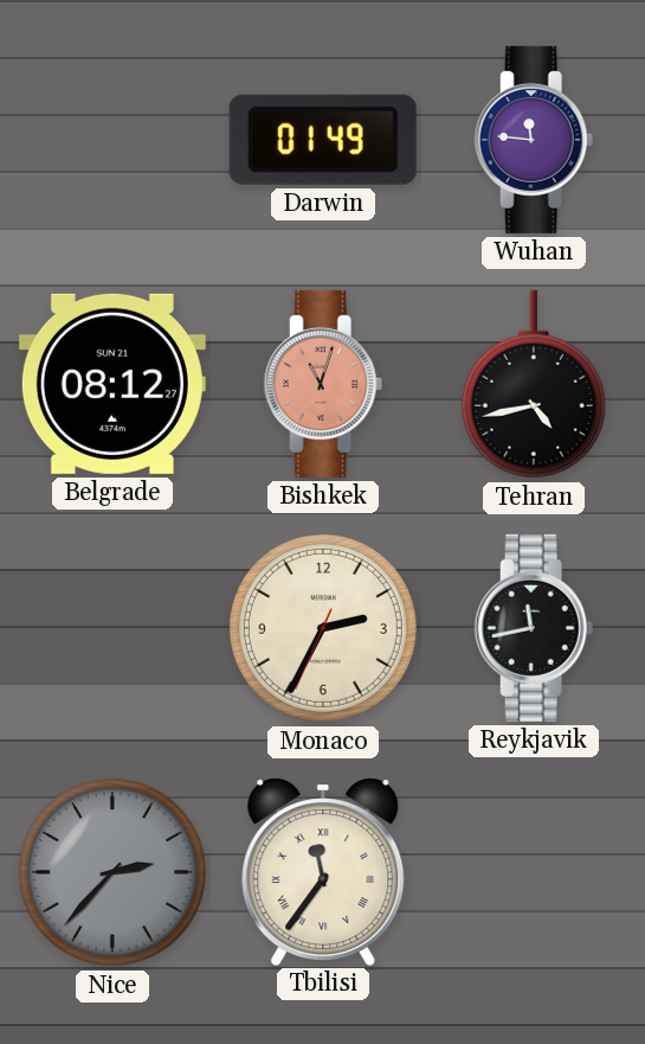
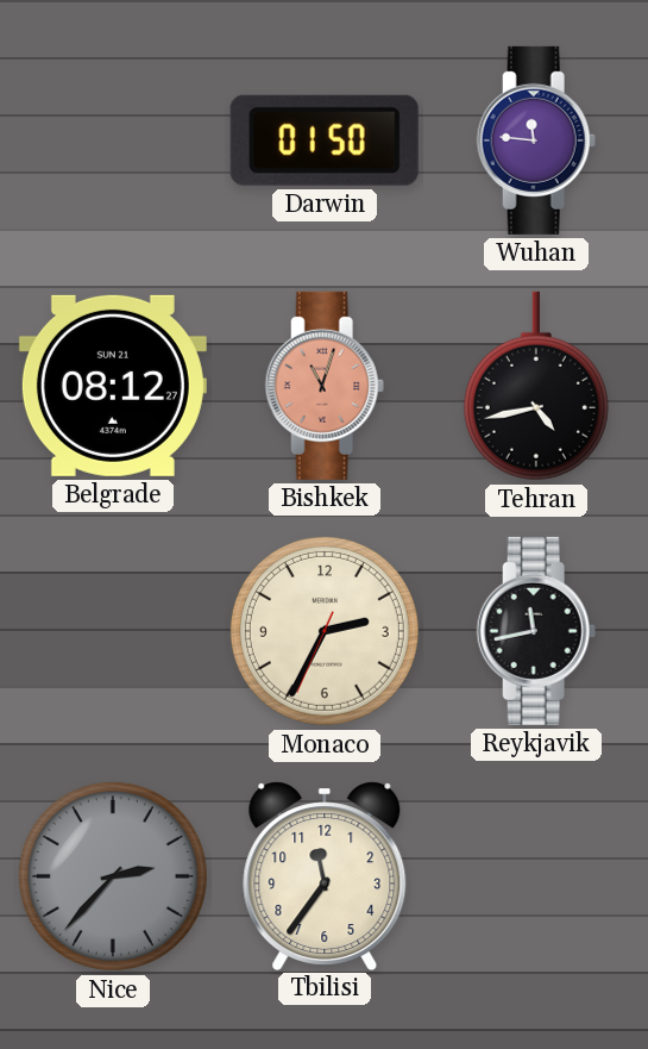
Darwin: 01:49 -> 01:50
Tbilisi numerals: Roman -> Arabic
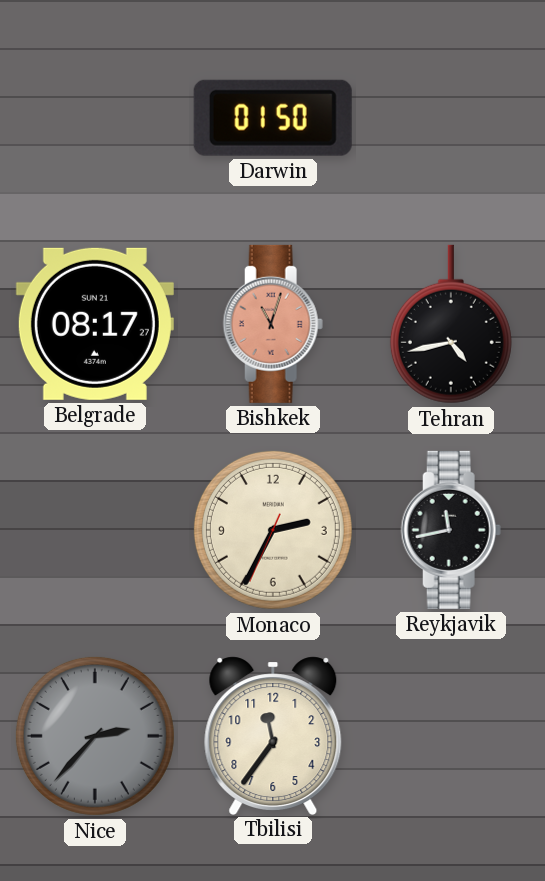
Wuhan: 11:46 -> none
Belgrade: 08:12 -> 08:17
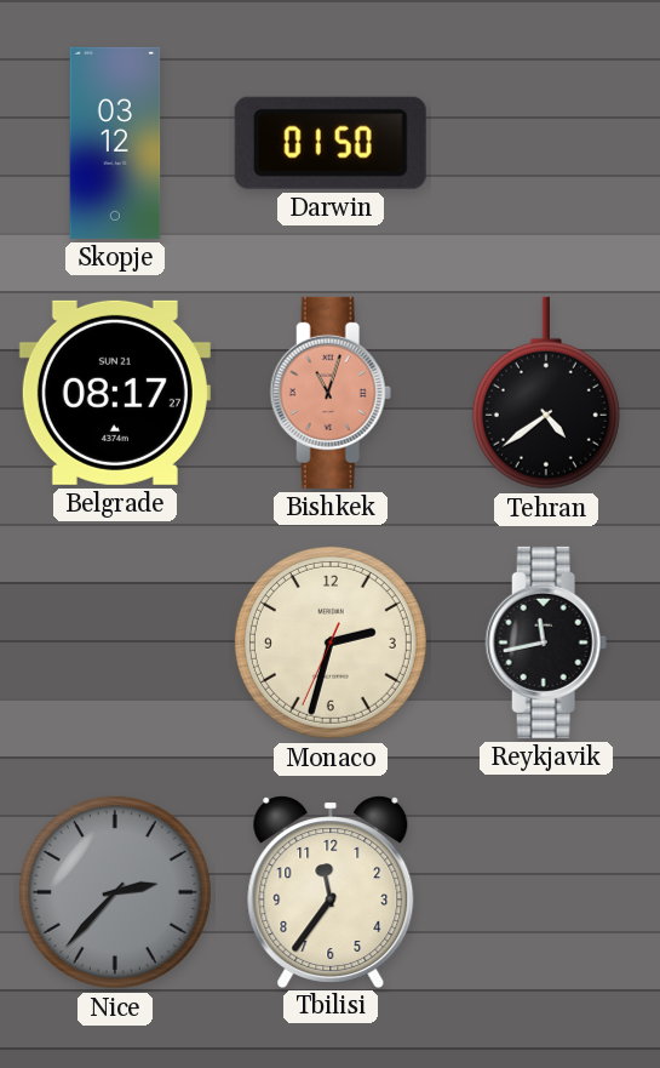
Skopje: none -> 03:12
Tehran: 4:43 -> 4:39
Monaco: 2:34 -> 2:32
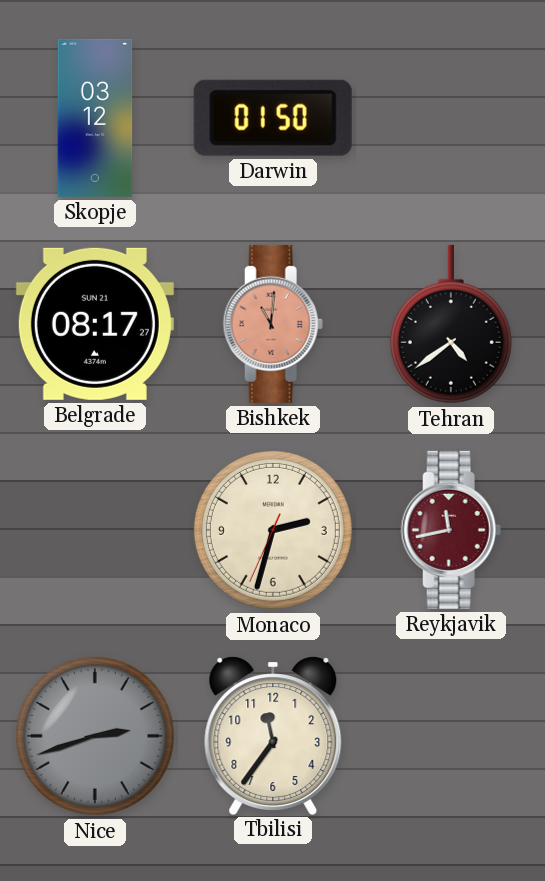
Bishkek: 11:03 -> 11:01
Reykjavik dial: black -> burgundy
Nice: 2:37 -> 2:42
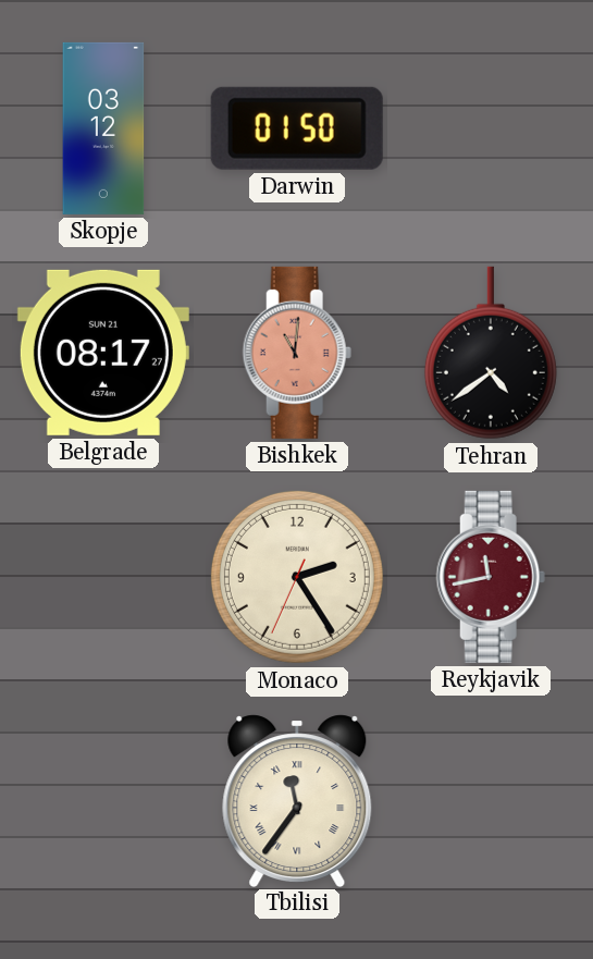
Monaco: 2:32 -> 2:24
Nice: 2:42 -> none
Tbilisi numerals: Arabic -> Roman
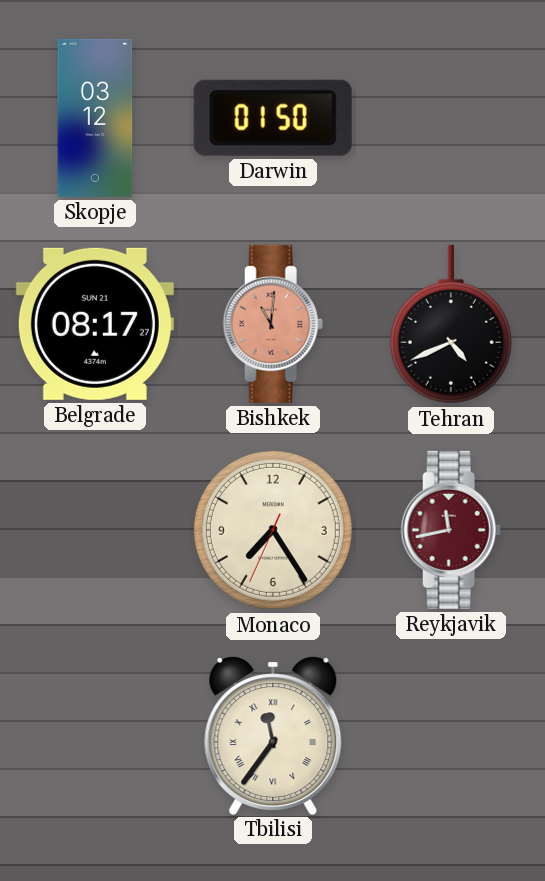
Tehran: 4:39 -> 4:41
Monaco: 2:24 -> 7:24
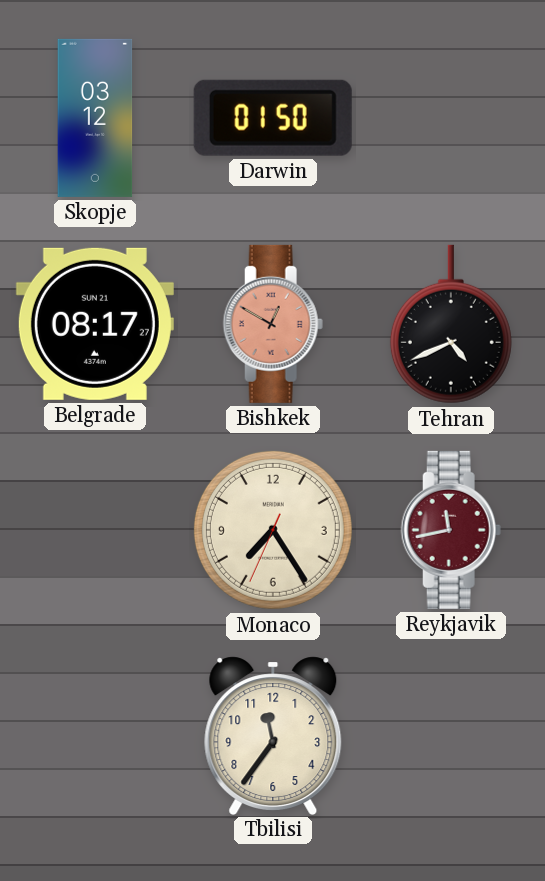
Bishkek: 11:01 -> 12:50
Tbilisi numerals: Roman -> Arabic
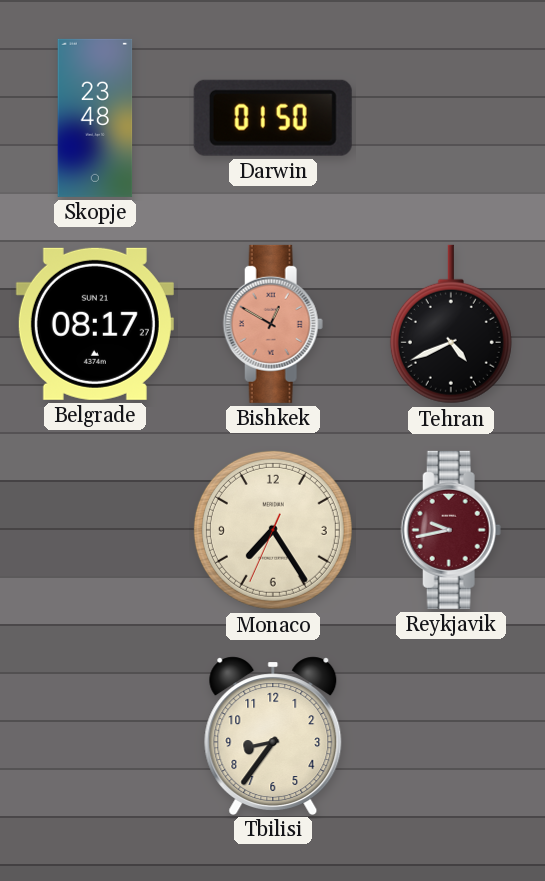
Skopje: 03:12 -> 23:48
Reykjavik: 11:43 -> 9:43
Tbilisi: 11:36 -> 8:36
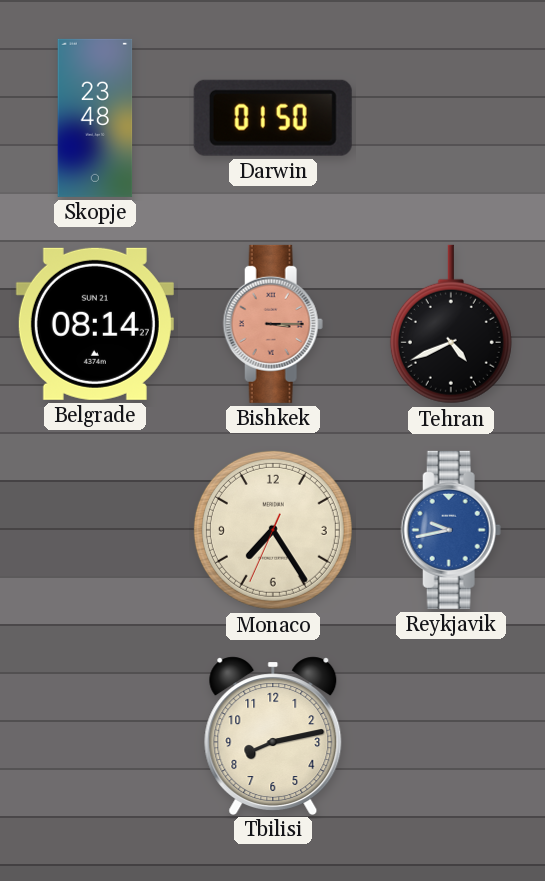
Belgrade: 08:17 -> 08:14
Bishkek: 12:50 -> 3:15
Reykjavik dial: burgundy -> blue
Tbilisi: 8:36 -> 8:13
